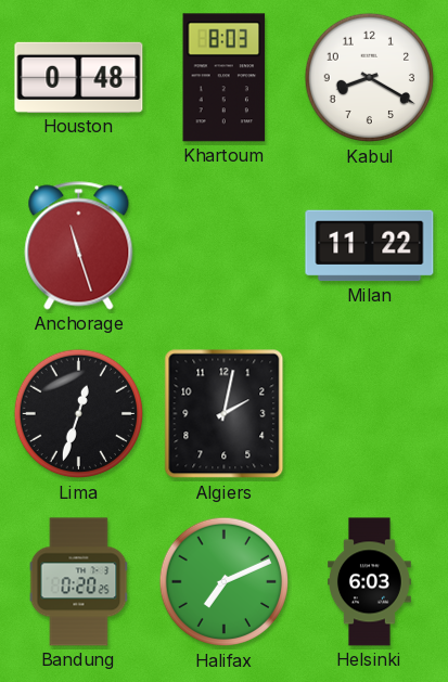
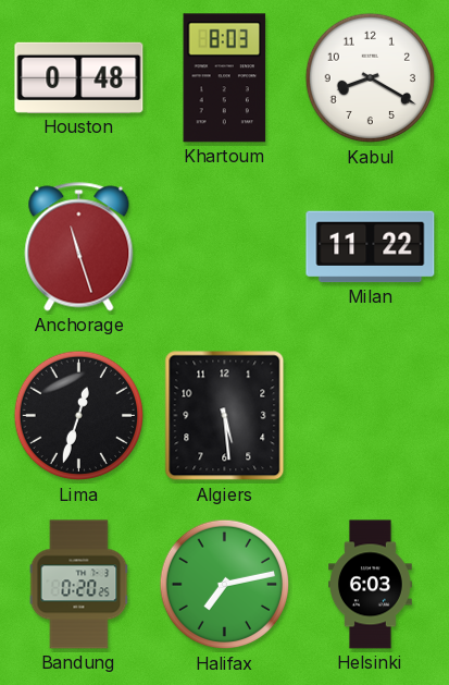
Algiers: 2:02 -> 5:29
Halifax: 7:11 -> 7:13
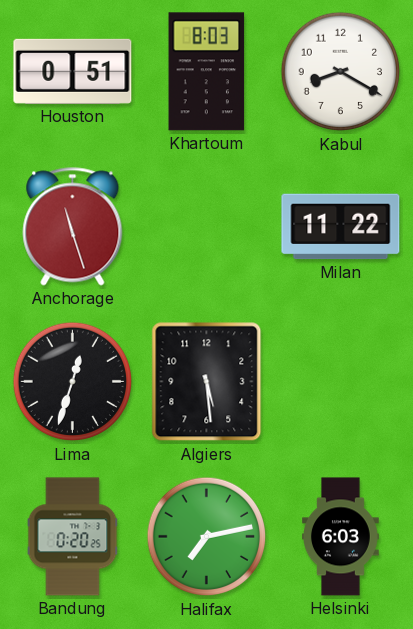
Houston: 0:48 -> 0:51
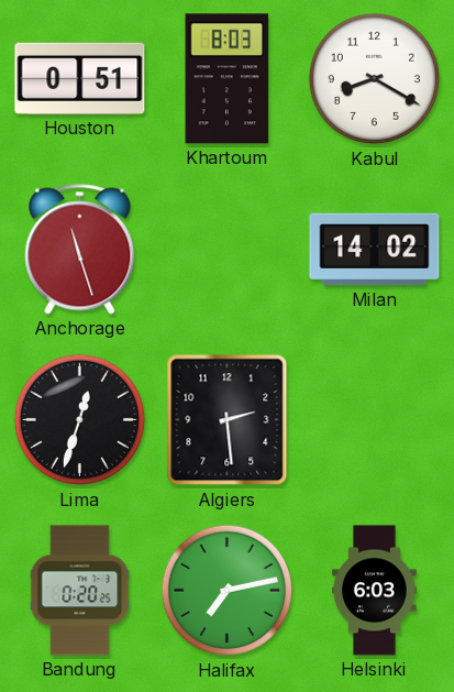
Milan: 11:22 -> 14:02
Algiers: 5:29 -> 2:29
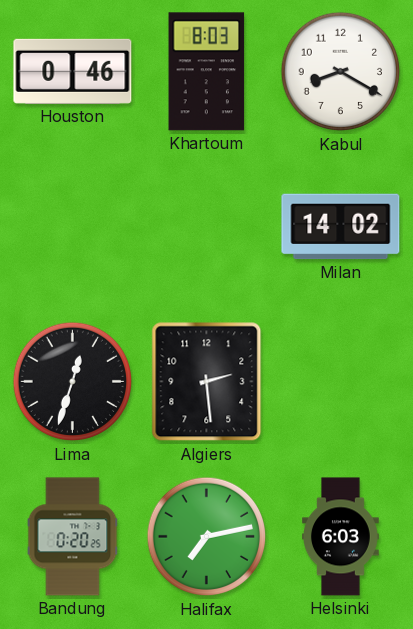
Houston: 0:51 -> 0:46
Anchorage: 11:27 -> none
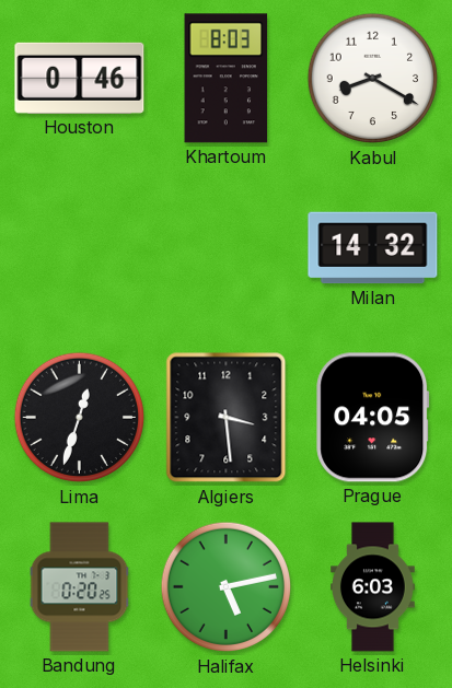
Milan: 14:02 -> 14:32
Algiers: 2:29 -> 3:29
Prague: none -> 04:05
Halifax: 7:13 -> 5:13
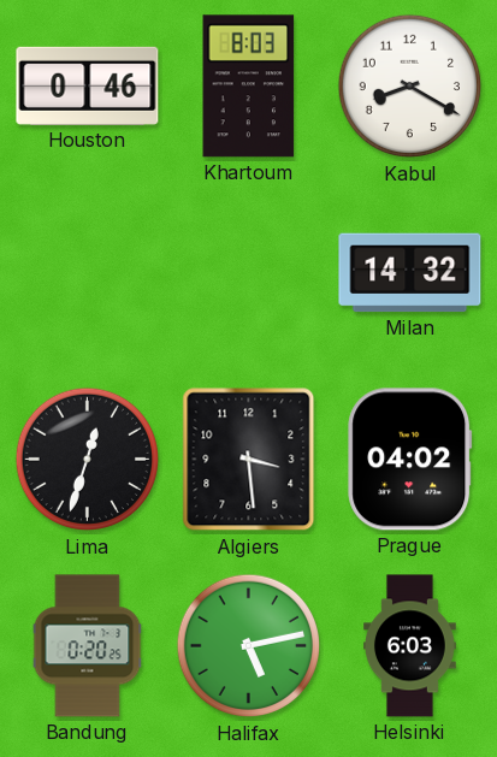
Prague: 04:05 -> 04:02
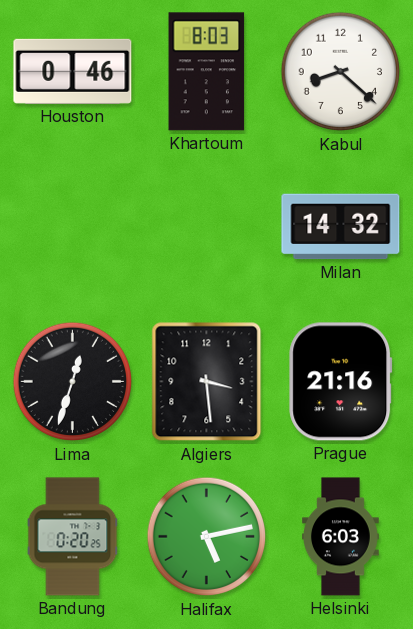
Kabul: 8:20 -> 8:22
Prague: 04:02 -> 21:16
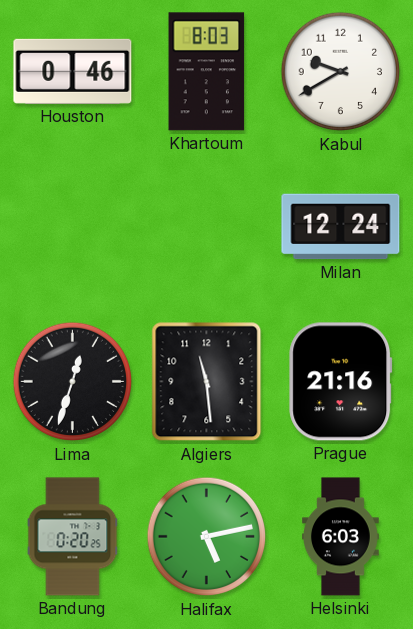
Kabul: 8:22 -> 9:40
Milan: 14:32 -> 12:24
Algiers: 3:29 -> 11:29
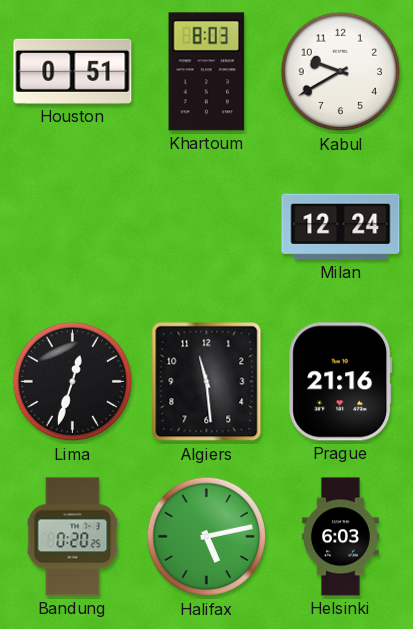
Houston: 0:46 -> 0:51
